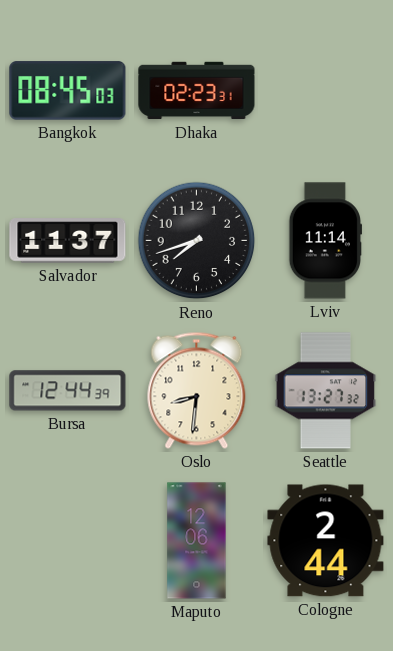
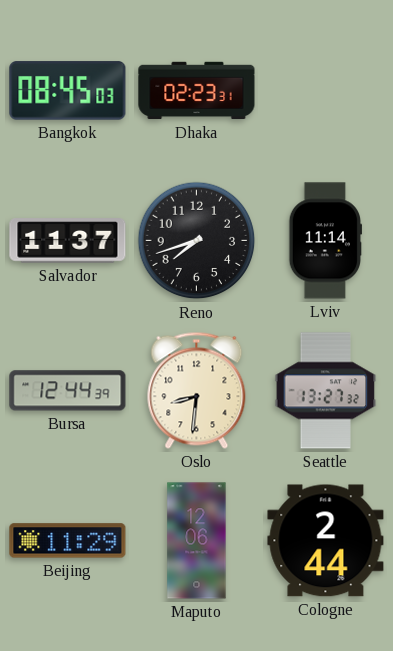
Beijing: none -> 11:29
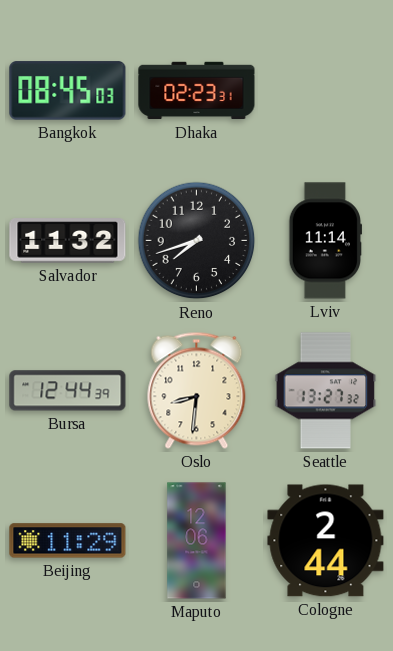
Salvador: 11:37 -> 11:32
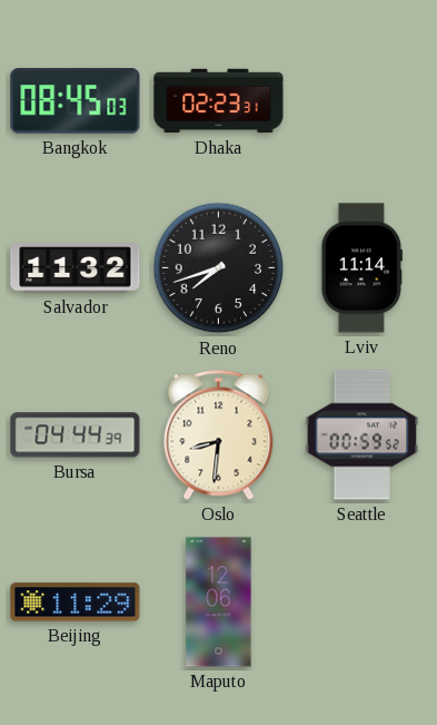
Bursa: 12:44 -> 04:44
Seattle: 13:27 -> 00:59
Cologne: 2:44 -> none
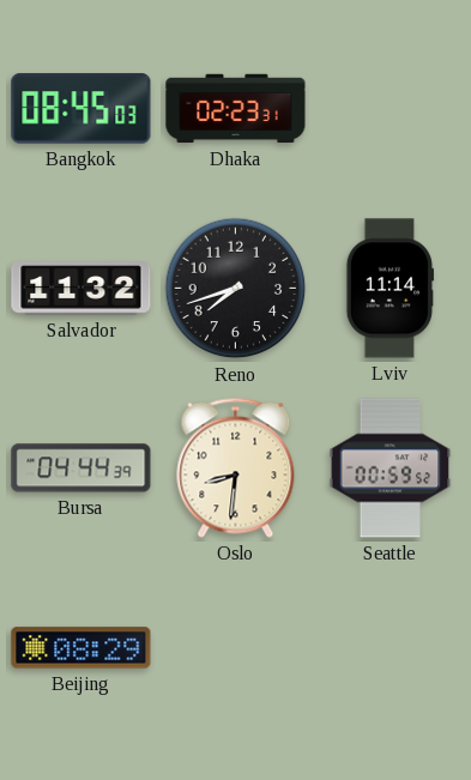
Beijing: 11:29 -> 08:29
Maputo: 12:06 -> none
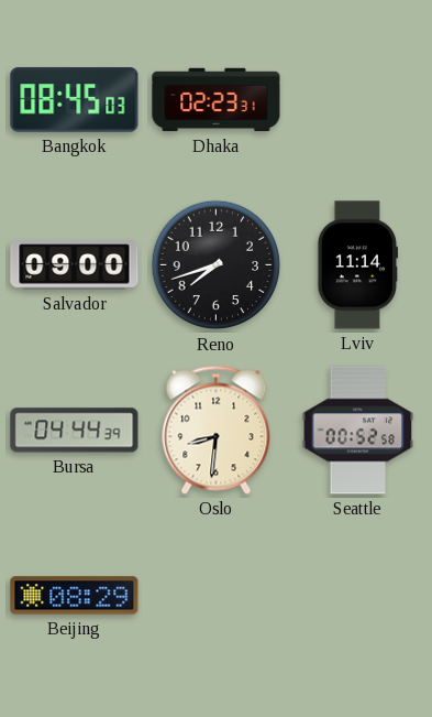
Salvador: 11:32 -> 09:00
Seattle: 00:59 -> 00:52
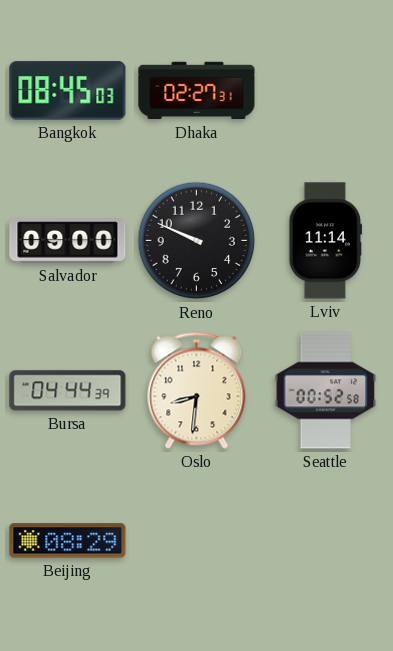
Dhaka: 02:23 -> 02:27
Reno: 7:42 -> 9:49
